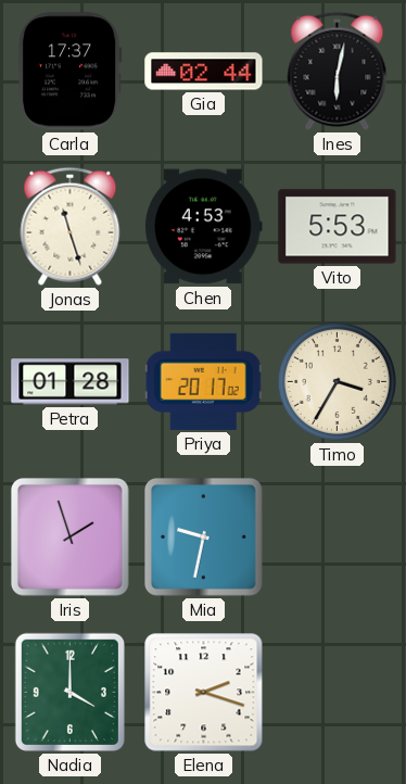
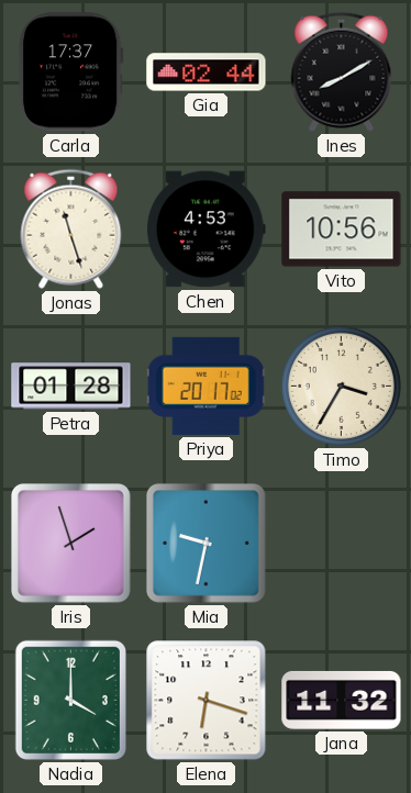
Ines: 6:02 -> 8:10
Vito: 5:53 -> 10:56
Elena: 2:18 -> 6:18
Jana: none -> 11:32
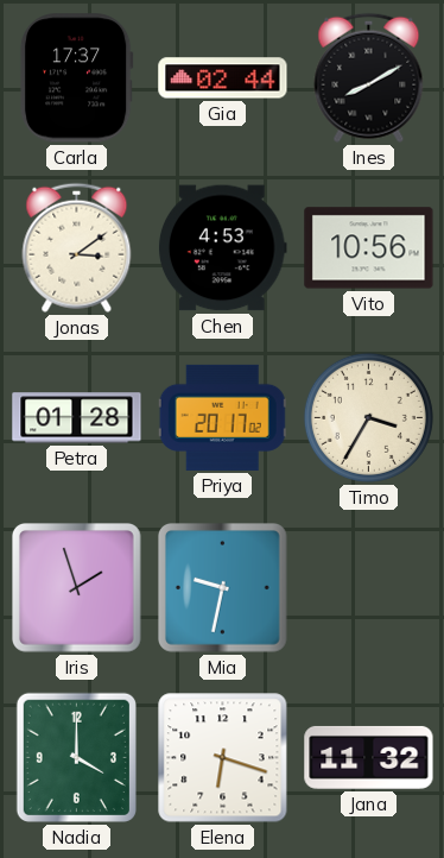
Jonas: 11:27 -> 3:09
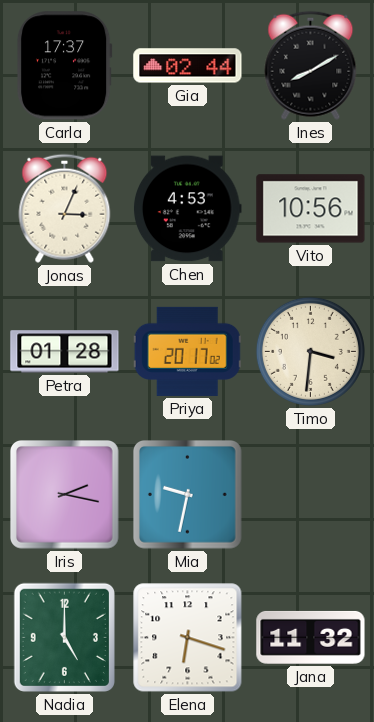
Jonas: 3:09 -> 3:04
Timo: 3:35 -> 3:31
Iris: 1:57 -> 2:17
Nadia: 4:00 -> 5:00
